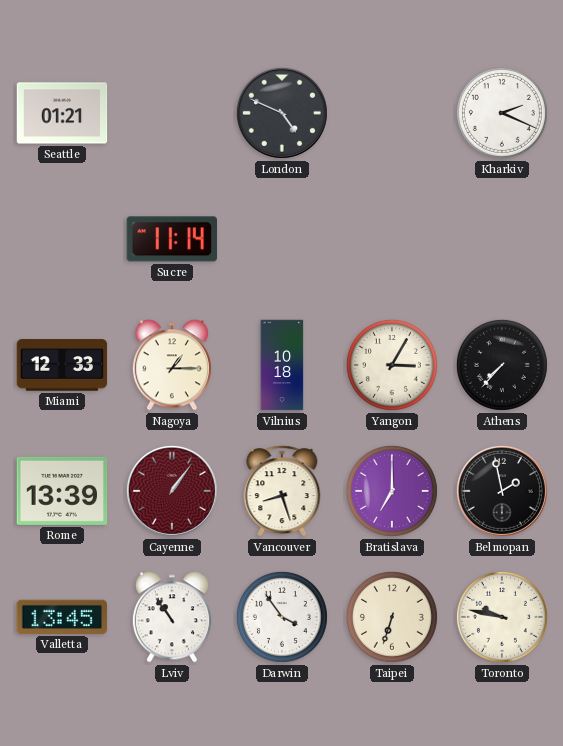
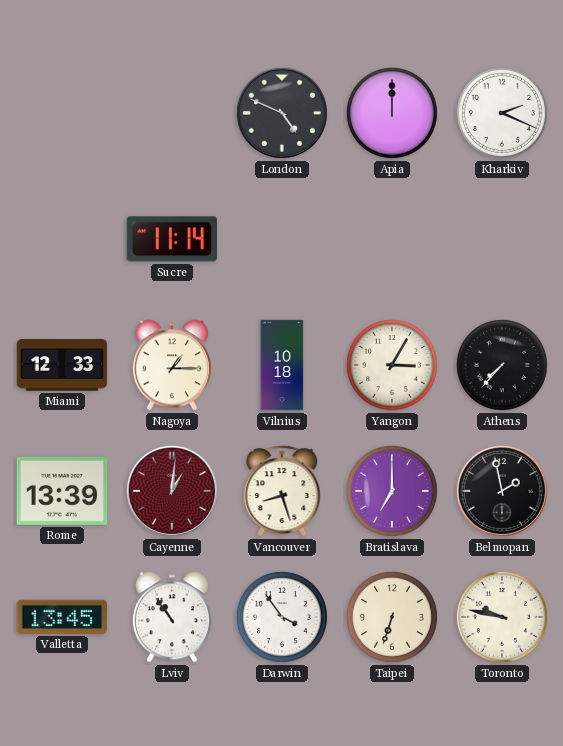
Seattle: 01:21 -> none
Apia: none -> 12:00
Cayenne: 1:06 -> 1:01
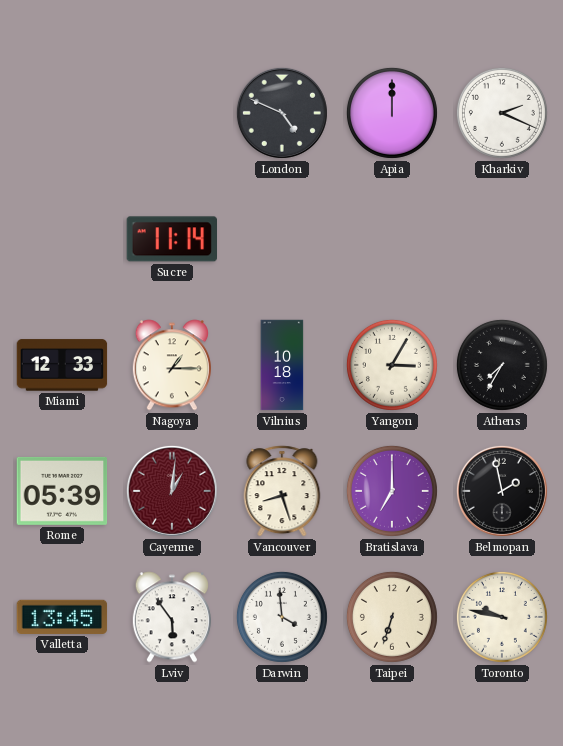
Athens: 7:37 -> 7:35
Rome: 13:39 -> 05:39
Lviv: 10:54 -> 5:54
Darwin: 3:54 -> 3:59
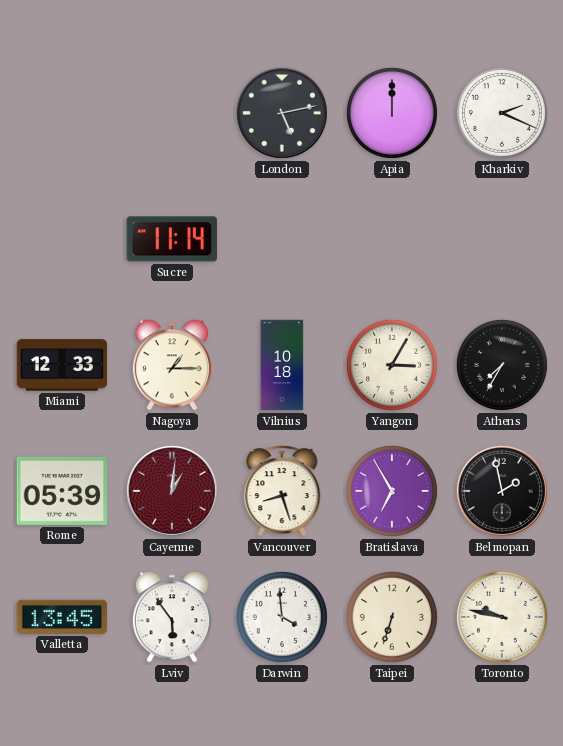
London: 4:49 -> 5:13
Bratislava: 7:00 -> 6:55
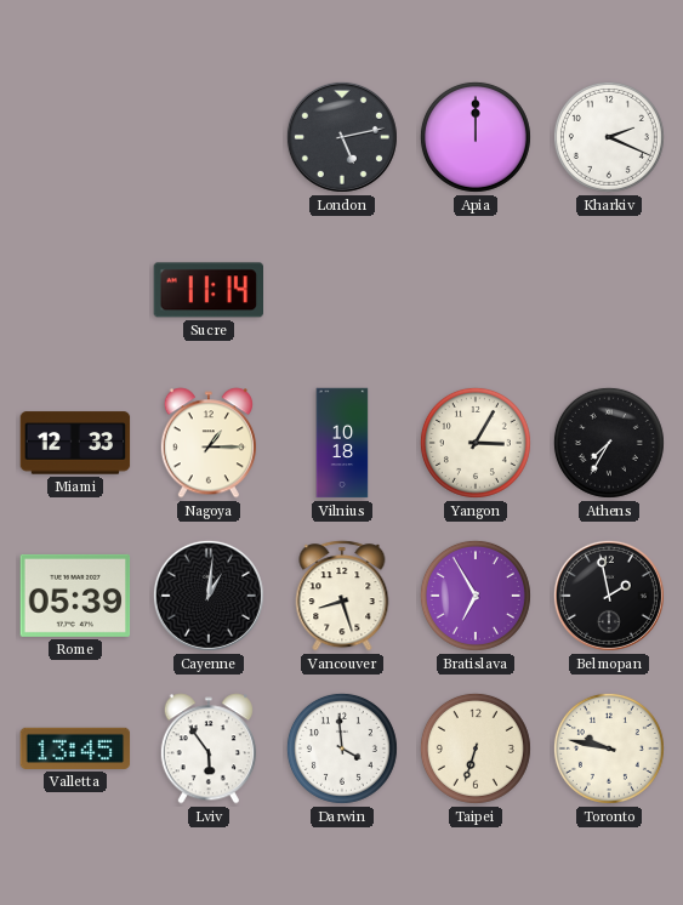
Cayenne dial: burgundy -> black
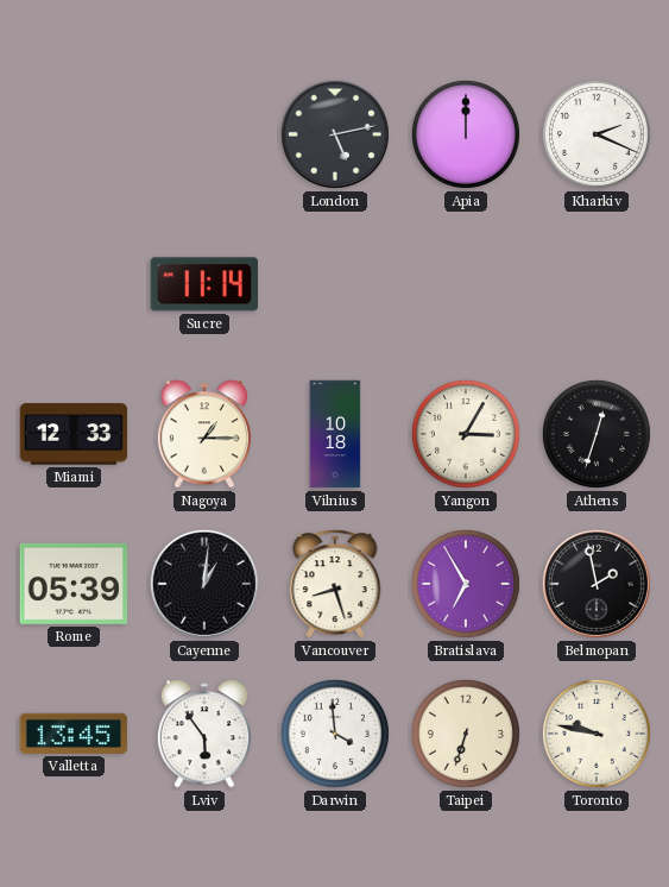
Athens: 7:35 -> 12:33
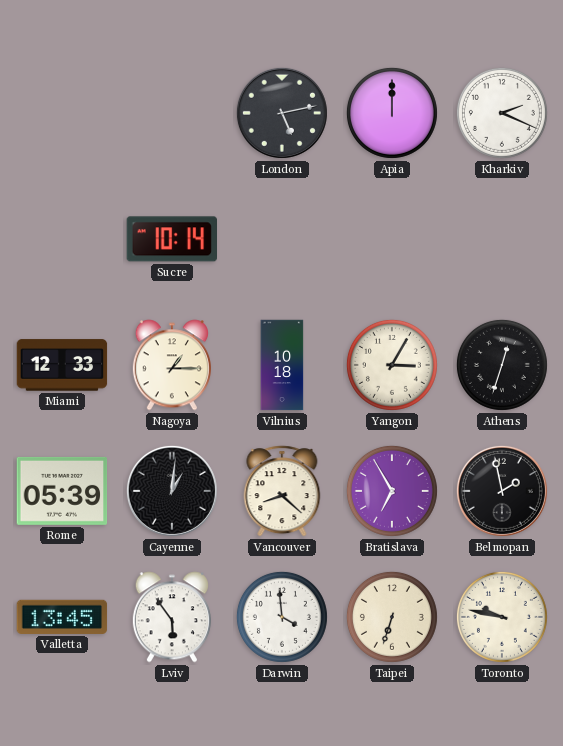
Sucre: 11:14 -> 10:14
Vancouver: 8:27 -> 8:22
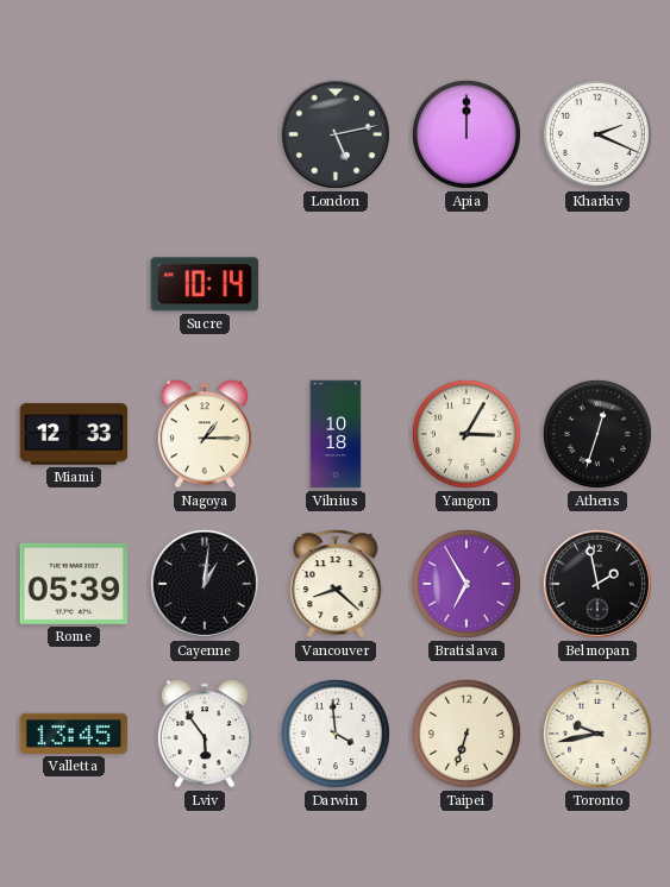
Toronto: 9:47 -> 9:43
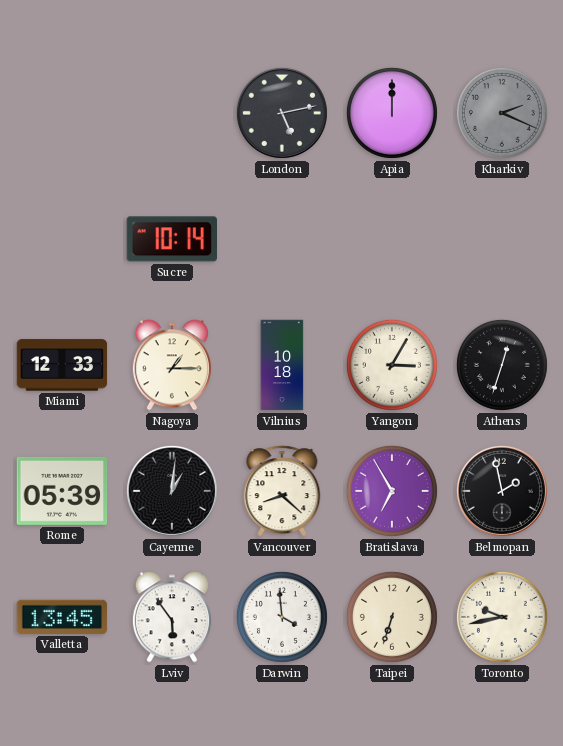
Kharkiv dial: white -> grey
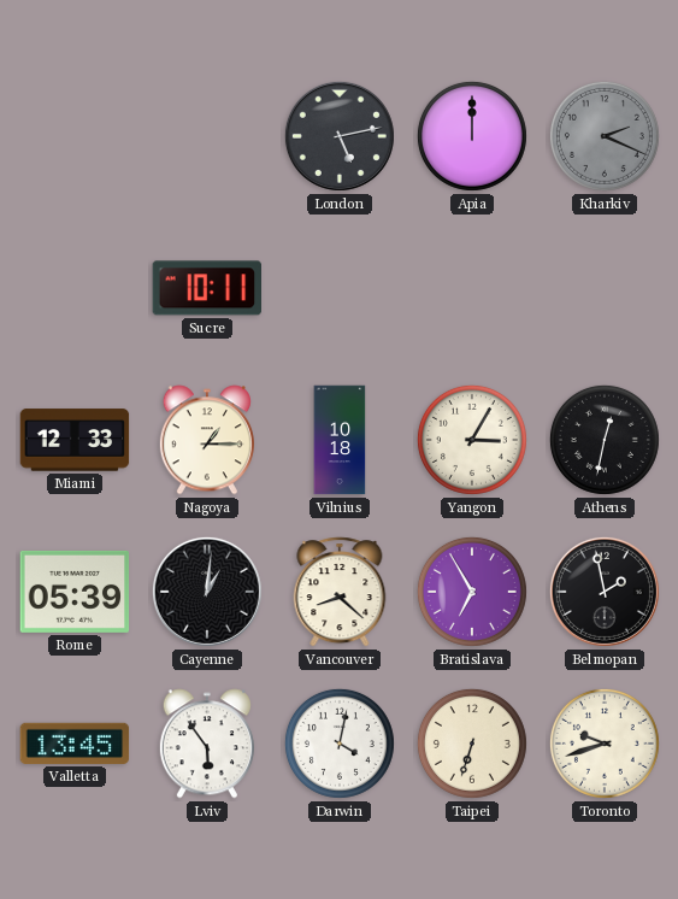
Sucre: 10:14 -> 10:11
Athens: 12:33 -> 12:32
Darwin: 3:59 -> 4:02
Toronto: 9:43 -> 9:42
